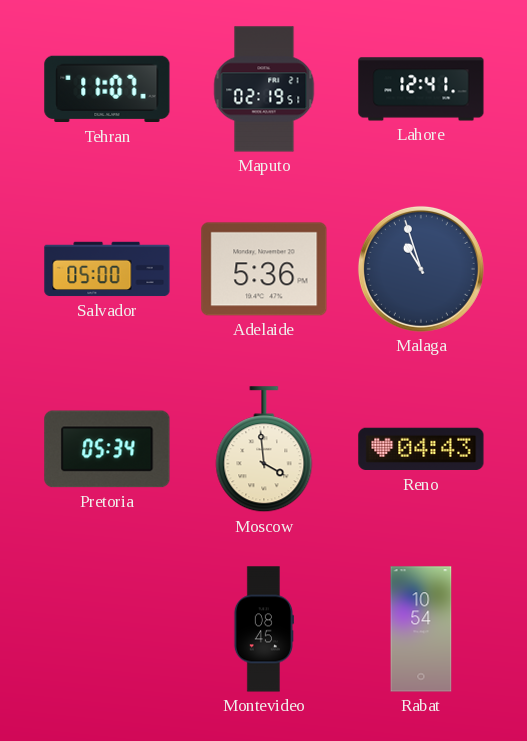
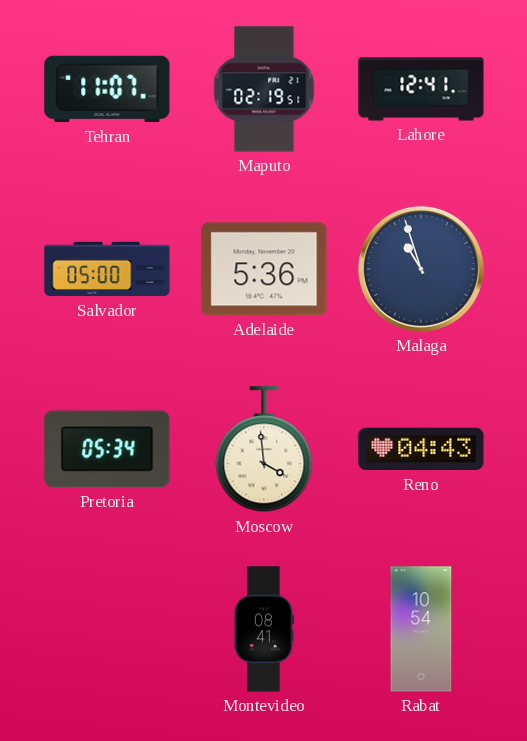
Montevideo: 08:45 -> 08:41
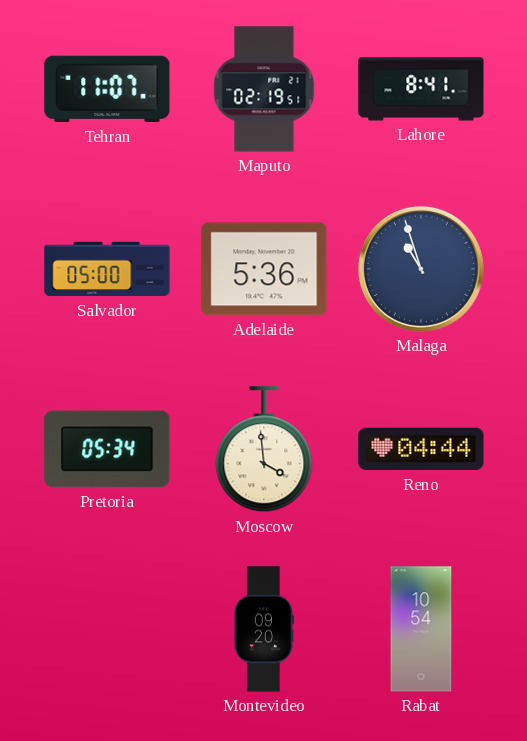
Lahore: 12:41 -> 8:41
Reno: 04:43 -> 04:44
Montevideo: 08:41 -> 09:20
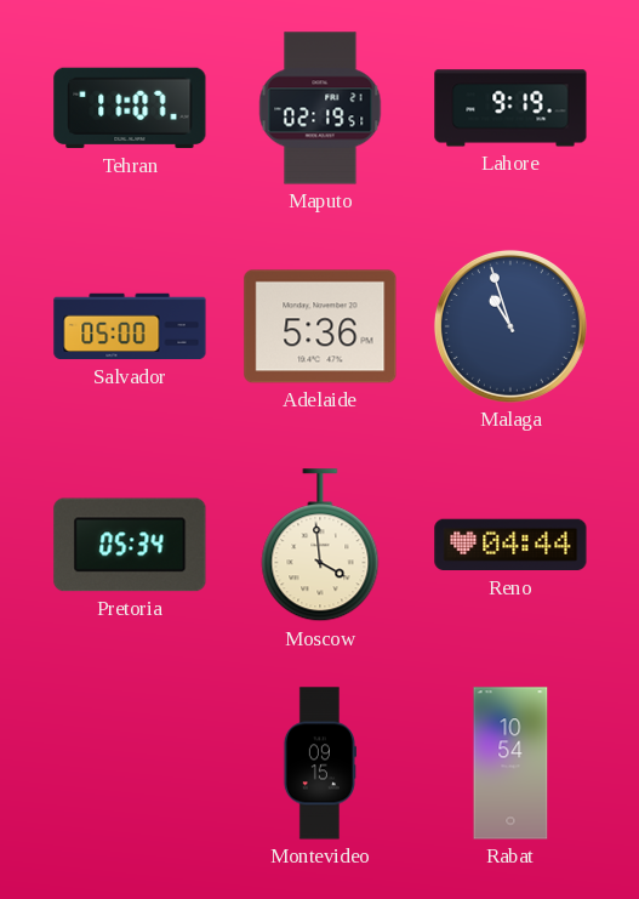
Lahore: 8:41 -> 9:19
Montevideo: 09:20 -> 09:15
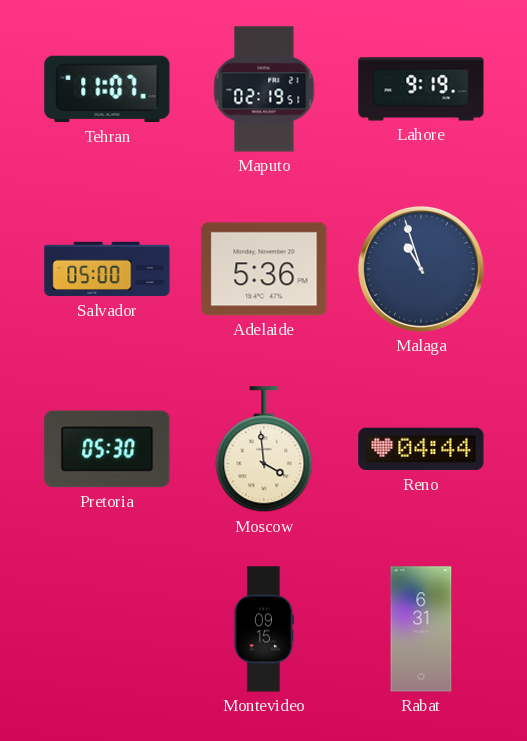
Pretoria: 05:34 -> 05:30
Rabat: 10:54 -> 6:31
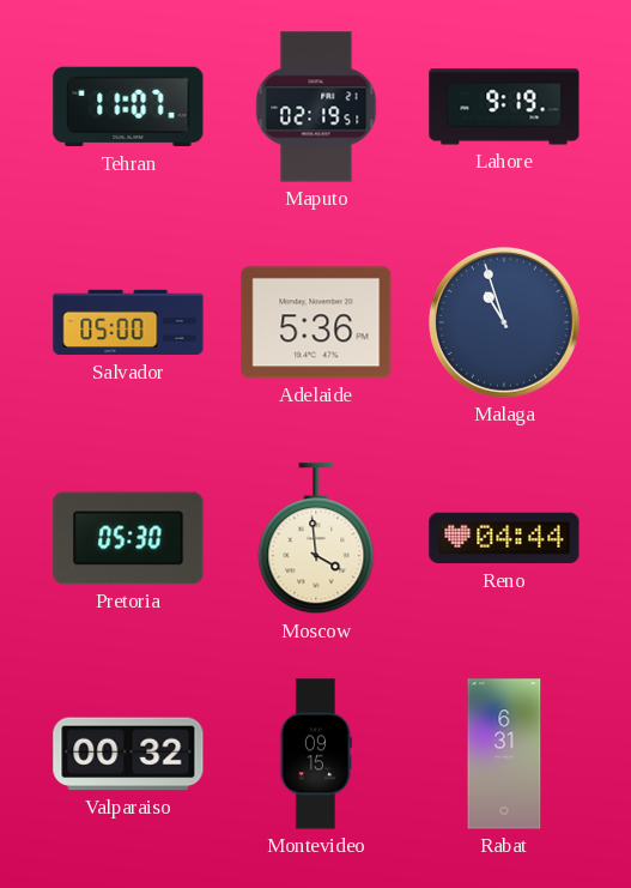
Valparaiso: none -> 00:32
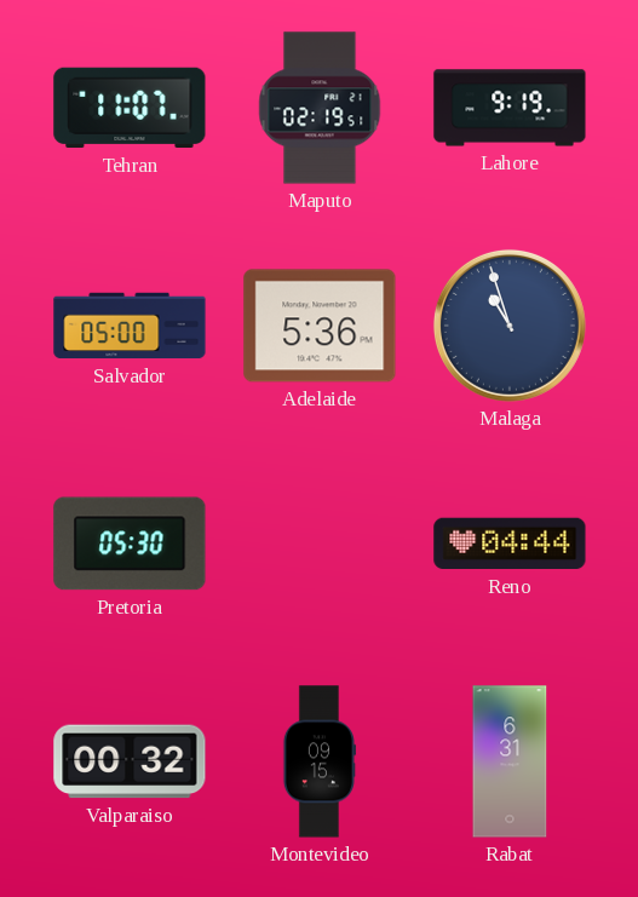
Moscow: 3:59 -> none
